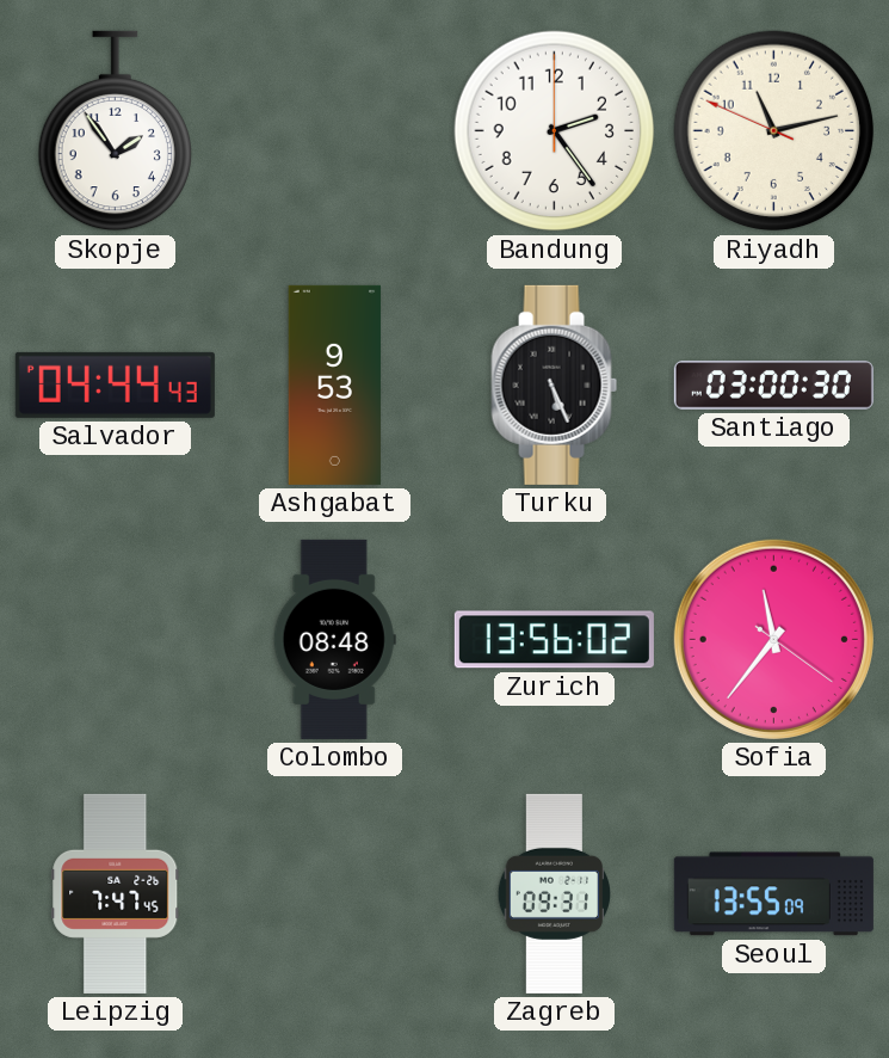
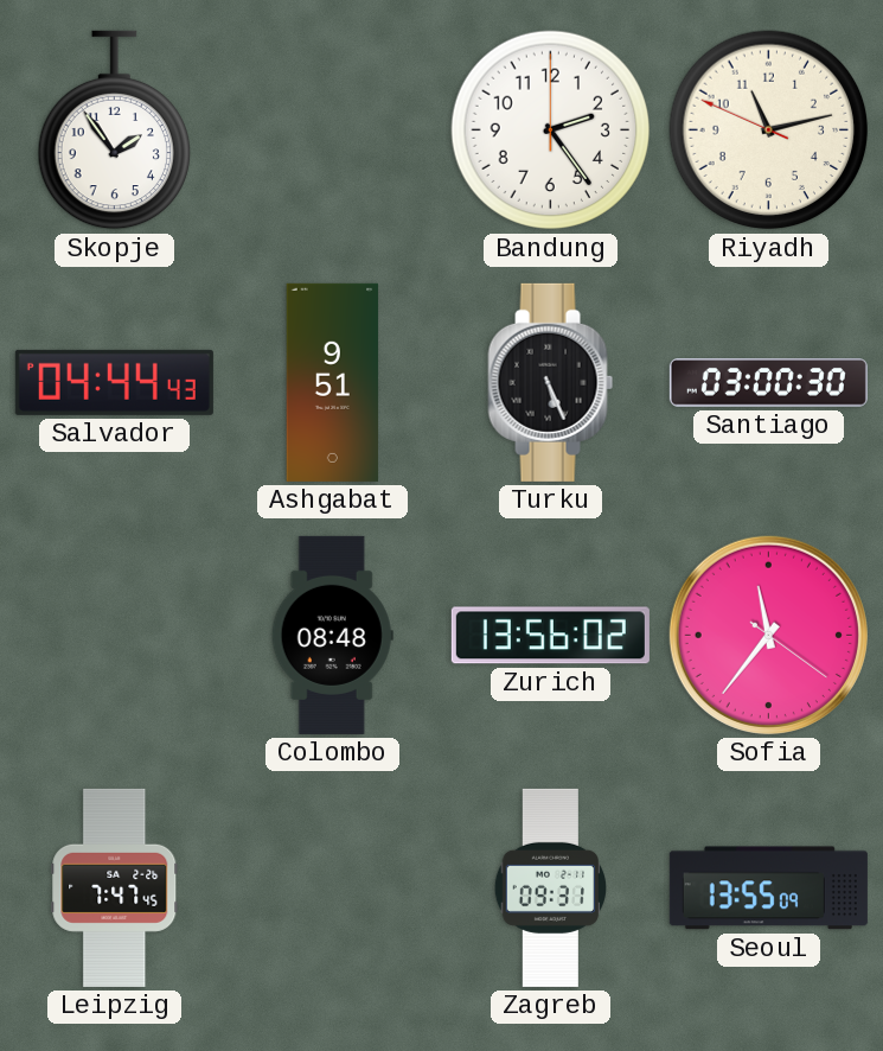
Ashgabat: 9:53 -> 9:51
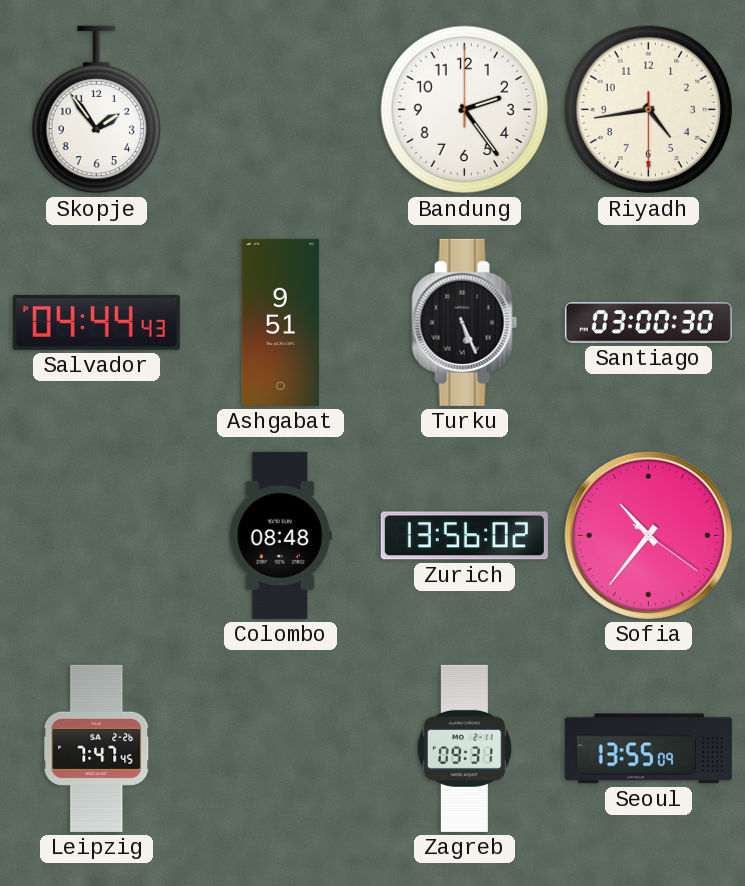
Riyadh: 11:12 -> 4:43
Sofia: 11:36 -> 10:36
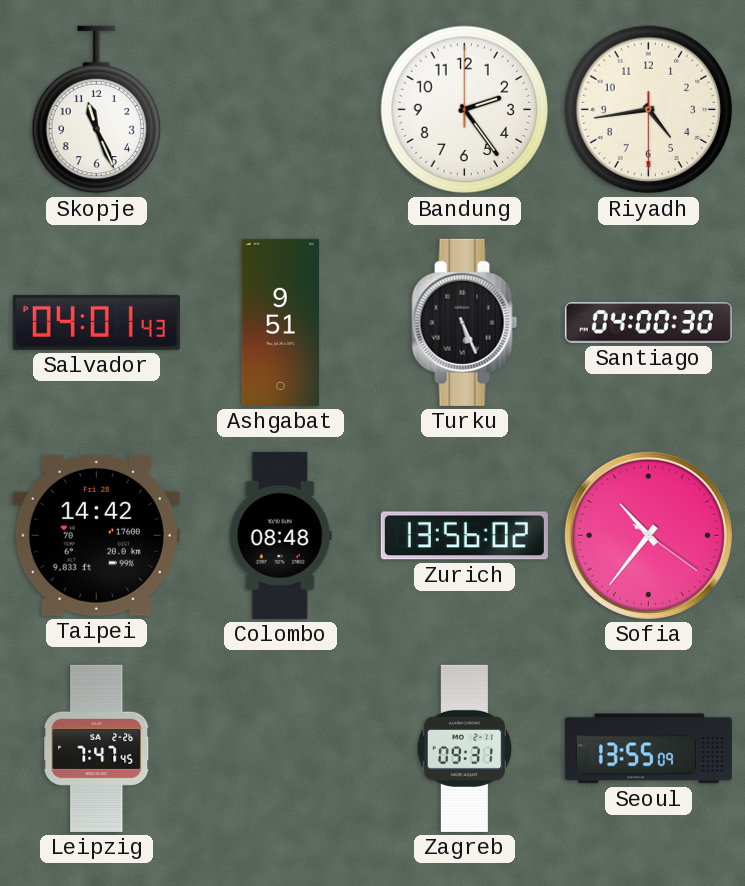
Skopje: 1:54 -> 11:26
Salvador: 04:44 -> 04:01
Santiago: 03:00 -> 04:00
Taipei: none -> 14:42
